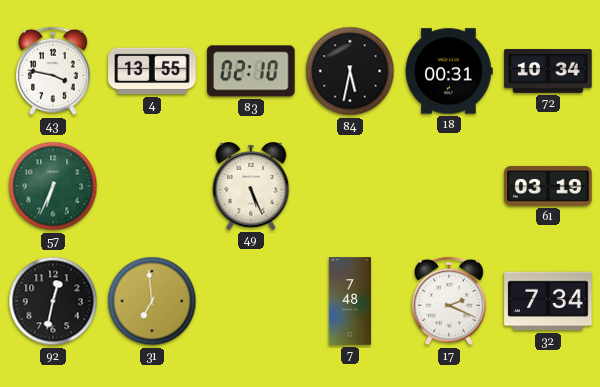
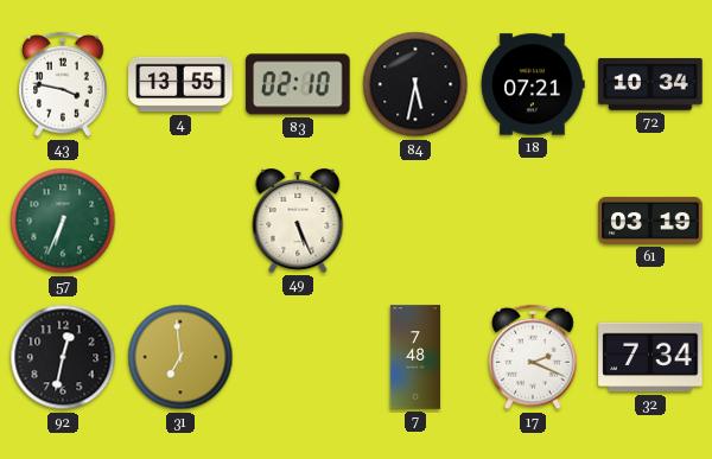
18: 00:31 -> 07:21
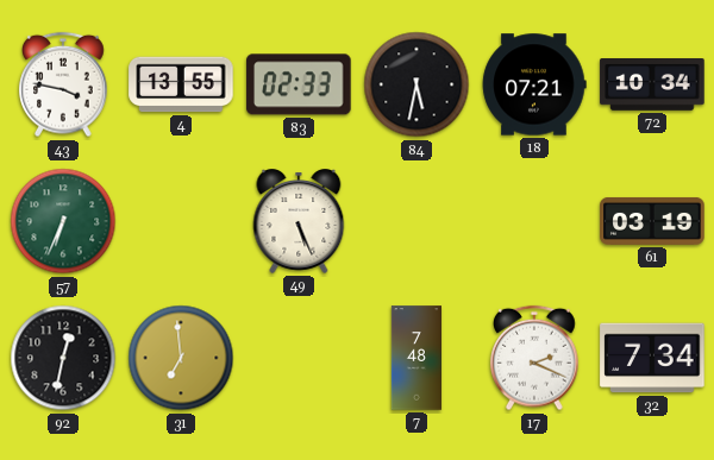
83: 02:10 -> 02:33
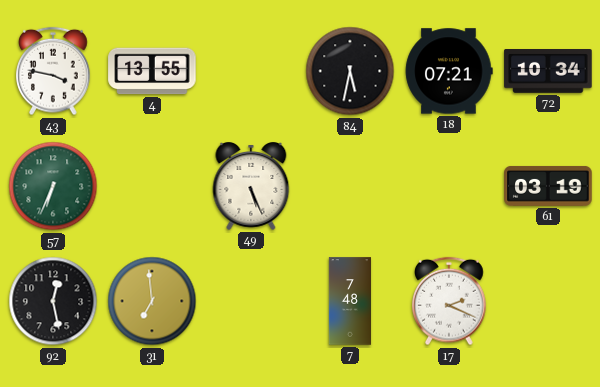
83: 02:33 -> none
92: 12:32 -> 12:28
32: 7:34 -> none
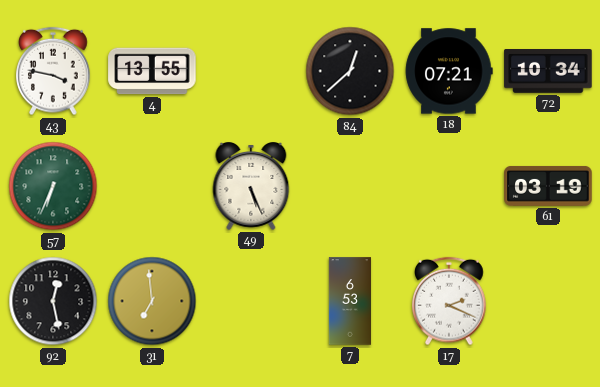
84: 5:32 -> 12:38
7: 7:48 -> 6:53
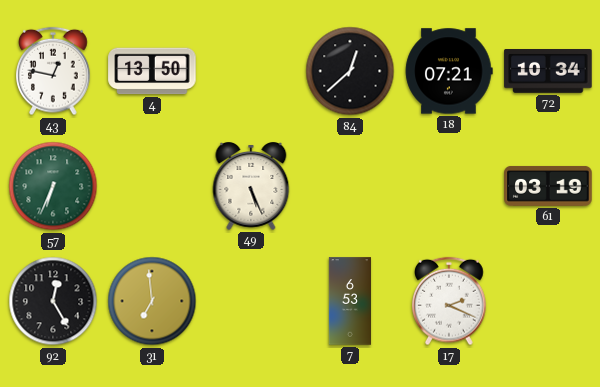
43: 3:47 -> 12:47
4: 13:55 -> 13:50
92: 12:28 -> 12:25
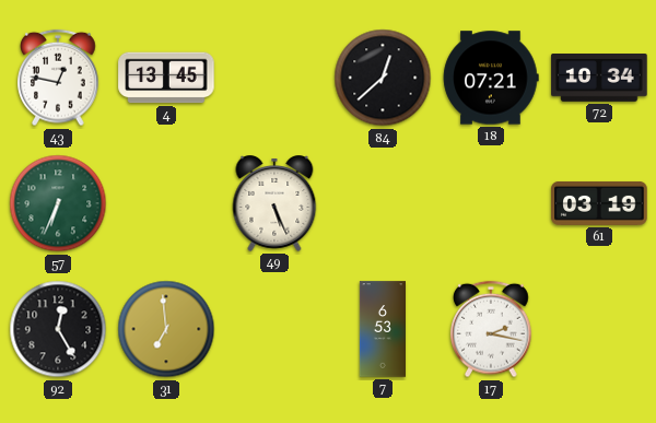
4: 13:50 -> 13:45
17: 2:19 -> 2:17
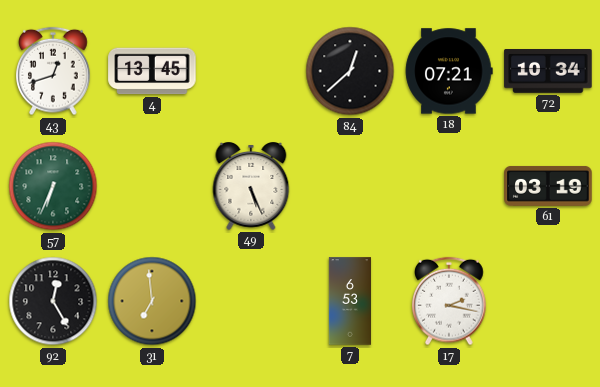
43: 12:47 -> 12:42
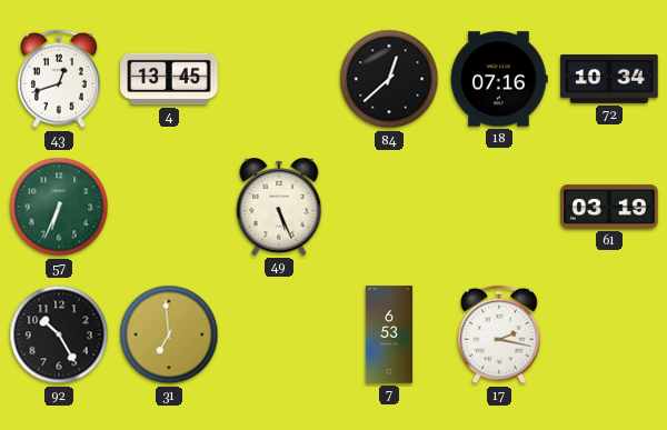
18: 07:21 -> 07:16
92: 12:25 -> 10:25
